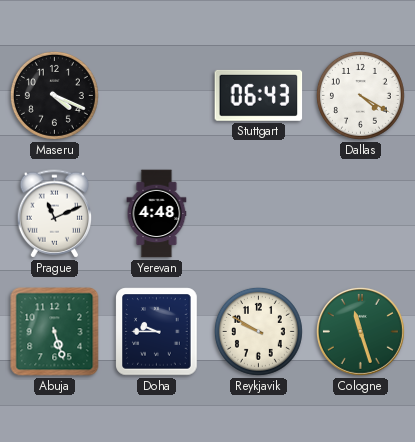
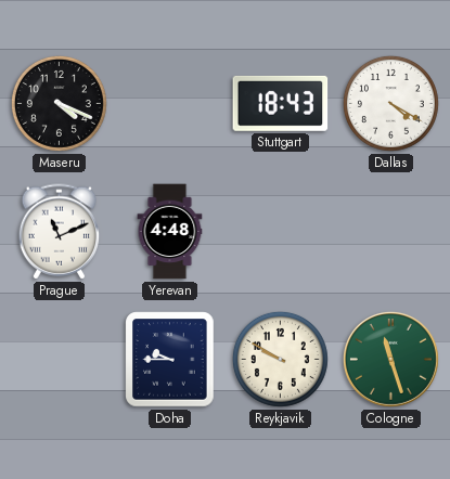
Stuttgart: 06:43 -> 18:43
Abuja: 5:27 -> none
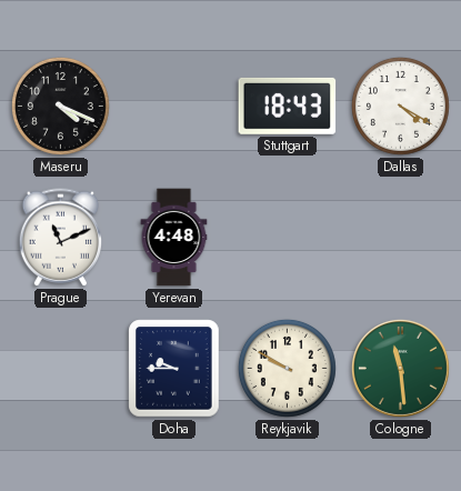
Cologne: 11:27 -> 11:29
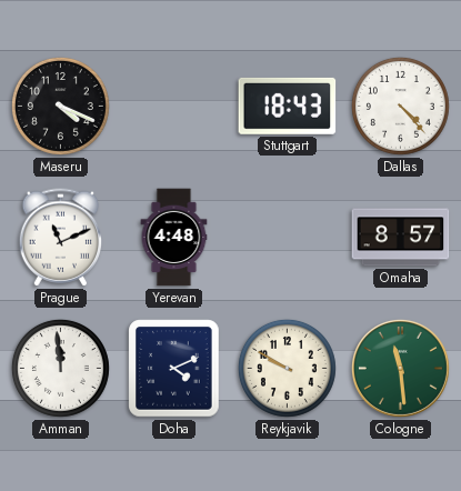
Dallas: 4:20 -> 4:23
Omaha: none -> 8:57
Amman: none -> 11:59
Doha: 9:45 -> 4:11
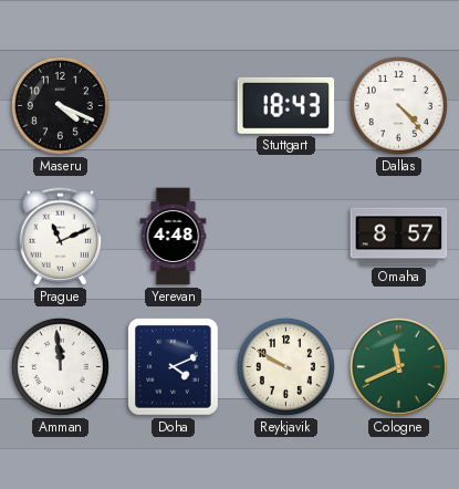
Cologne: 11:29 -> 11:41
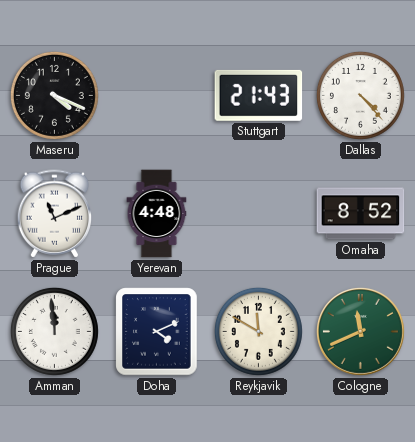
Stuttgart: 18:43 -> 21:43
Omaha: 8:57 -> 8:52
Reykjavik: 9:50 -> 11:50
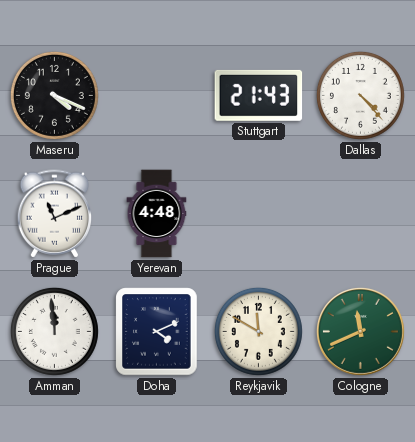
Omaha: 8:52 -> none
